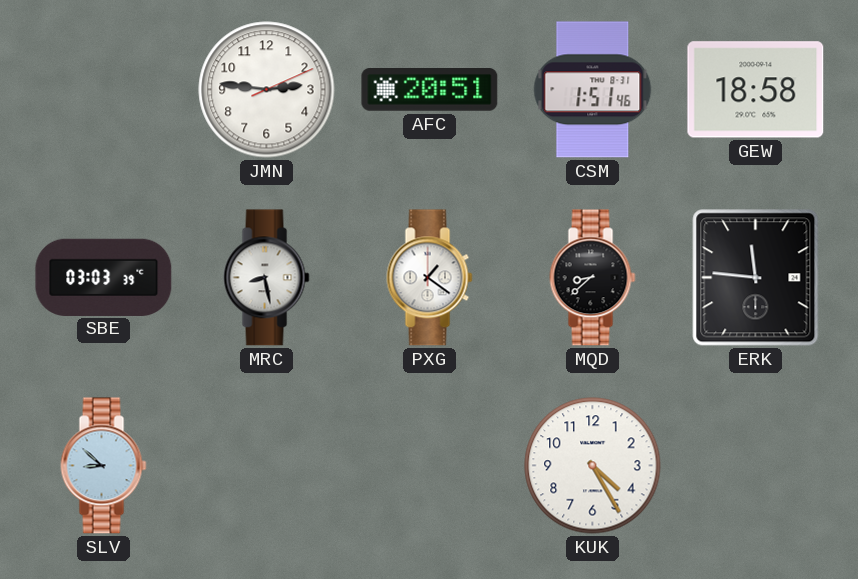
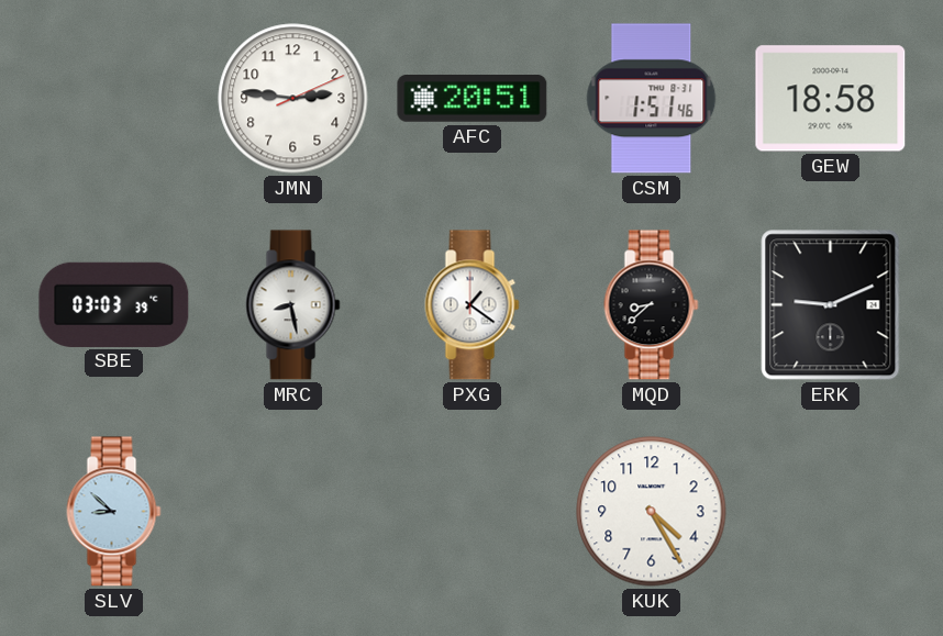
ERK: 11:46 -> 9:11
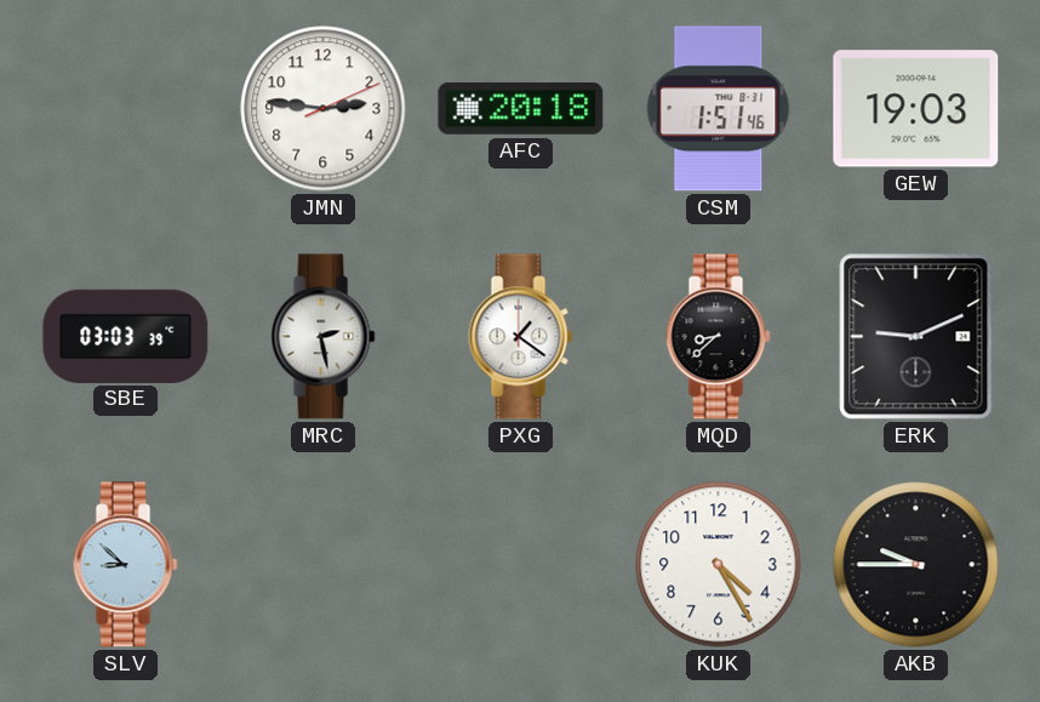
AFC: 20:51 -> 20:18
GEW: 18:58 -> 19:03
MRC: 8:28 -> 2:28
AKB: none -> 9:45
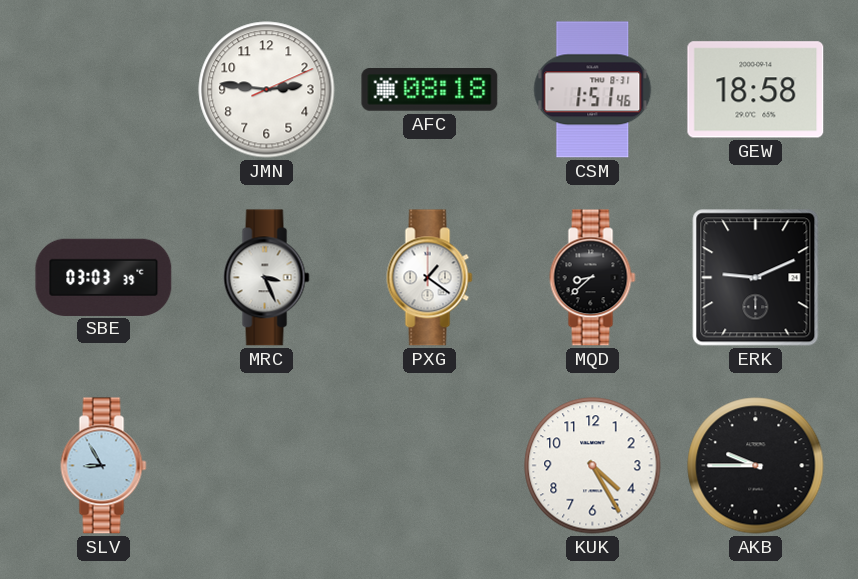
AFC: 20:18 -> 08:18
GEW: 19:03 -> 18:58
MRC: 2:28 -> 3:26
SLV: 8:52 -> 8:55
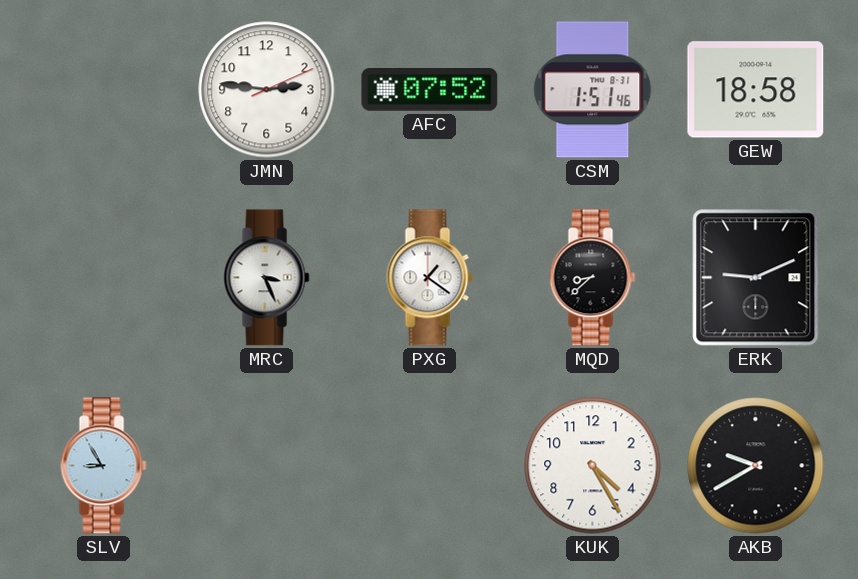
AFC: 08:18 -> 07:52
SBE: 03:03 -> none
AKB: 9:45 -> 9:40
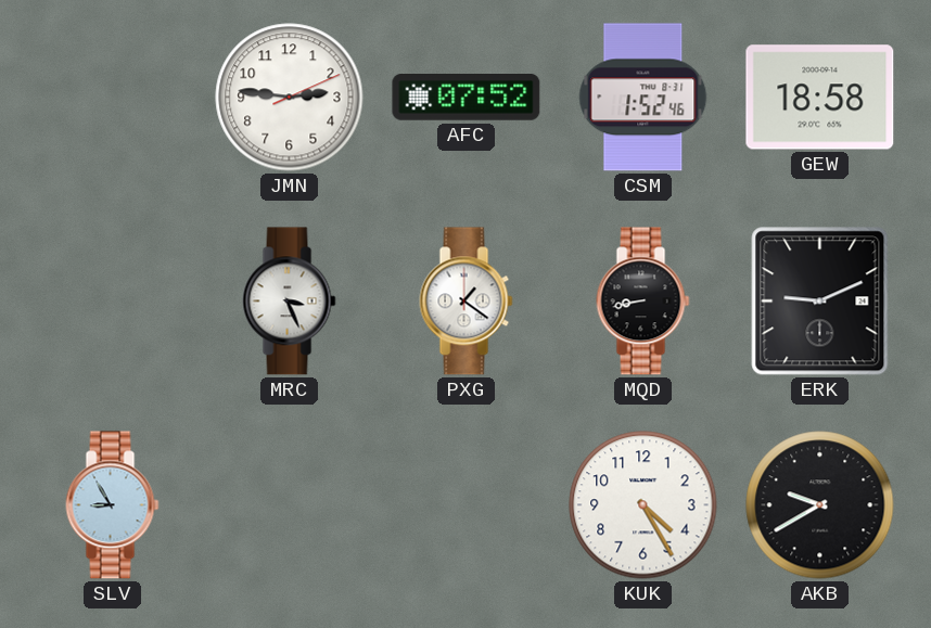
CSM: 1:51 -> 1:52
MQD: 8:38 -> 8:43
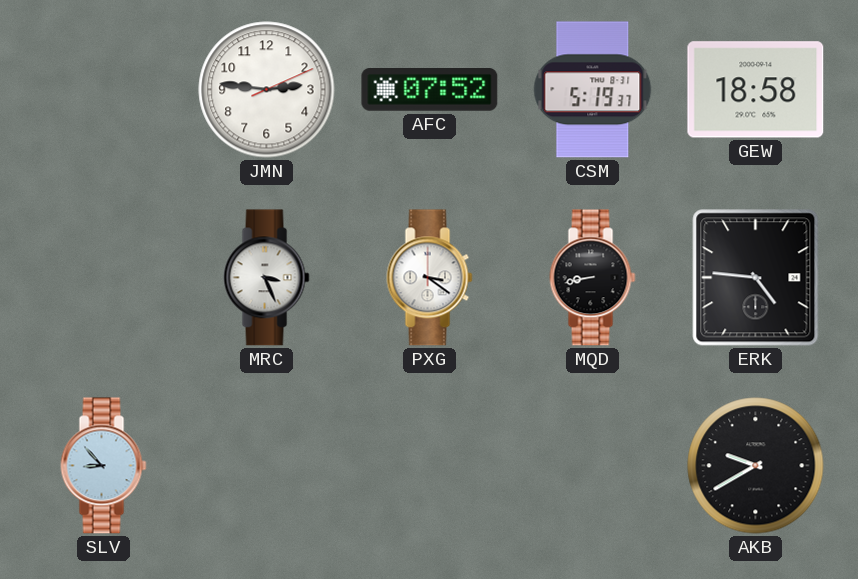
CSM: 1:52 -> 5:19
PXG: 1:21 -> 3:21
ERK: 9:11 -> 4:46
SLV: 8:55 -> 8:53
KUK: 4:25 -> none
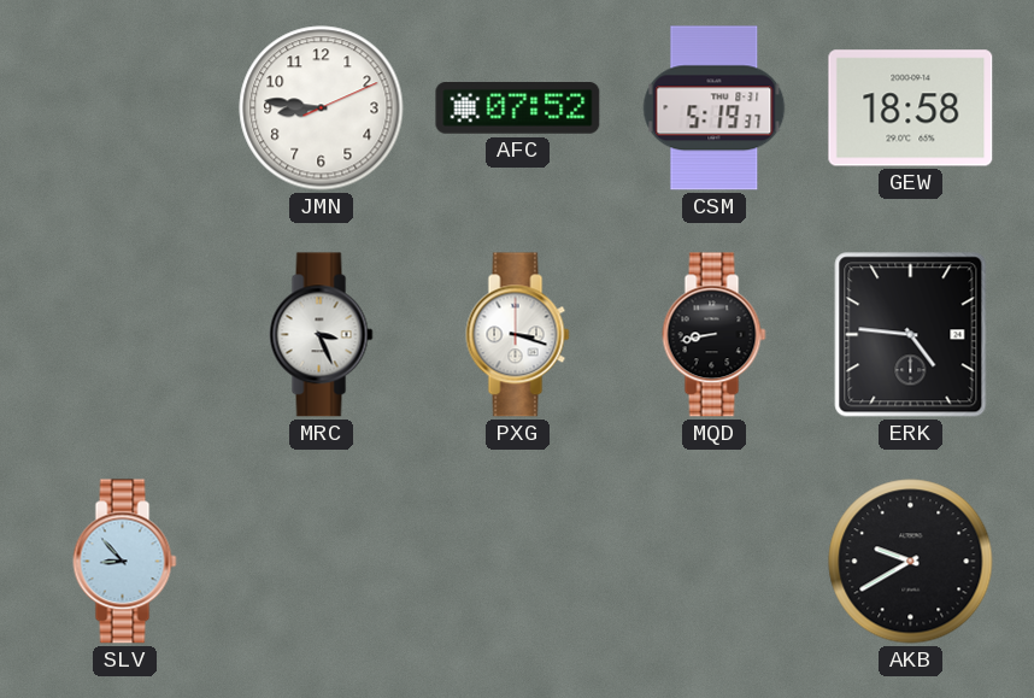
JMN: 2:46 -> 8:46
PXG: 3:21 -> 3:18
